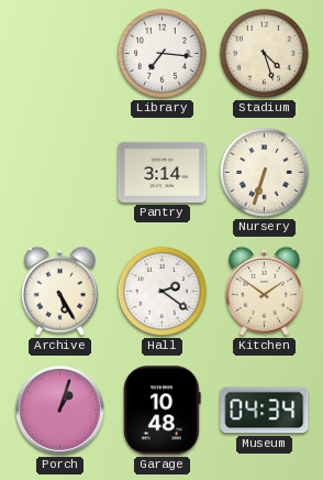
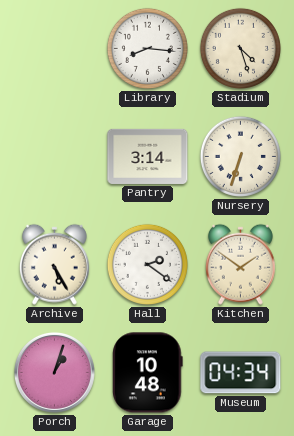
Library: 7:16 -> 8:16
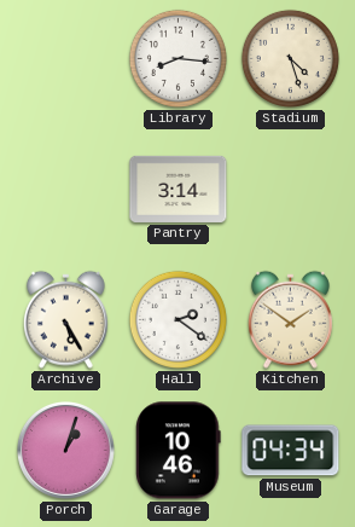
Nursery: 6:33 -> none
Garage: 10:48 -> 10:46
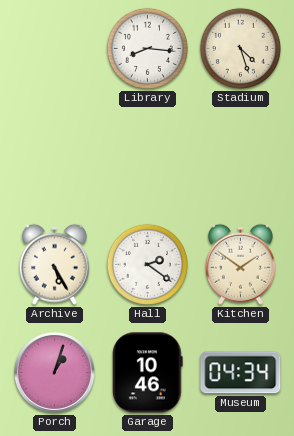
Pantry: 3:14 -> none
